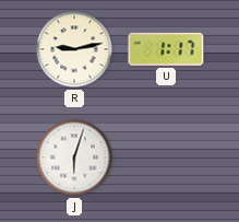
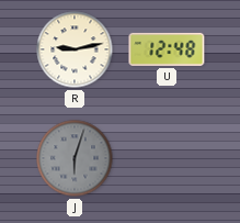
U: 1:17 -> 12:48
J dial: white -> grey
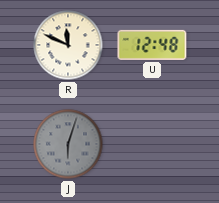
R: 9:13 -> 11:49
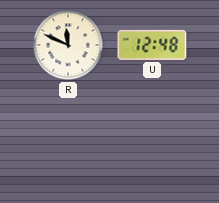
J: 6:03 -> none
